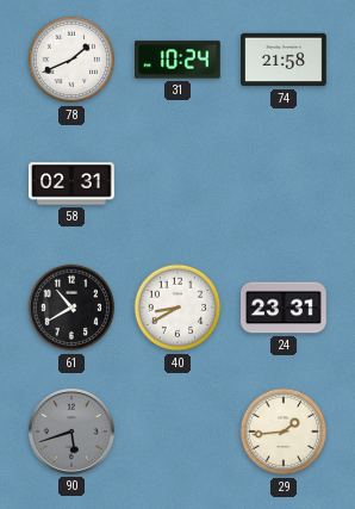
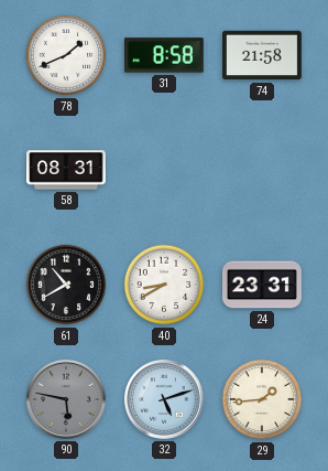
31: 10:24 -> 8:58
58: 02:31 -> 08:31
90: 5:42 -> 5:47
32: none -> 5:12
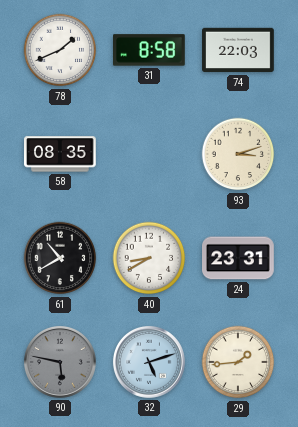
74: 21:58 -> 22:03
58: 08:31 -> 08:35
93: none -> 3:12
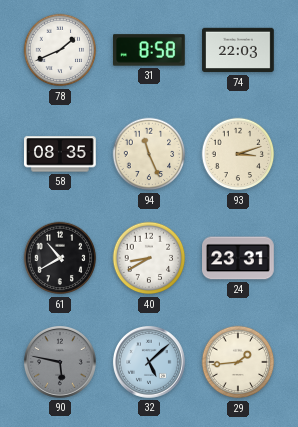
94: none -> 11:26
32: 5:12 -> 5:08
